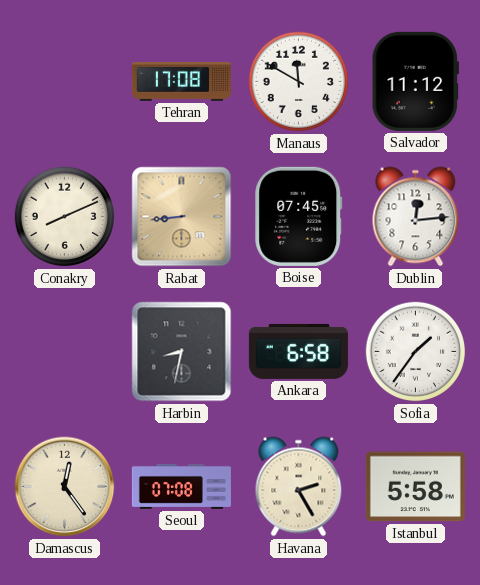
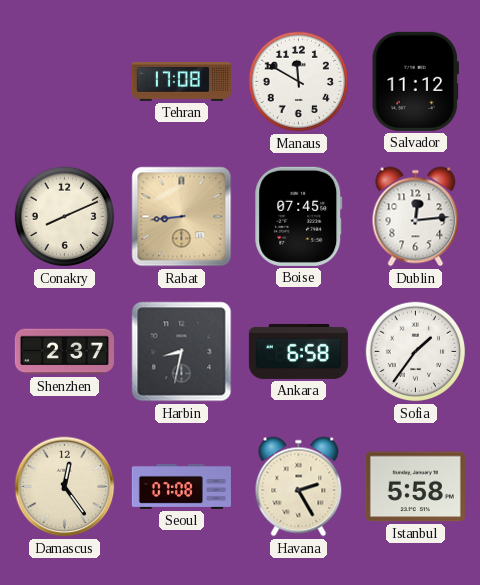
Shenzhen: none -> 2:37
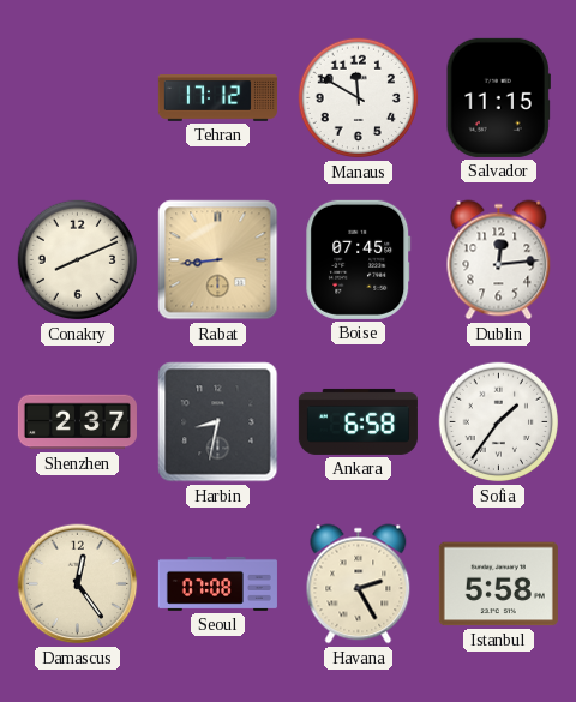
Tehran: 17:08 -> 17:12
Salvador: 11:12 -> 11:15
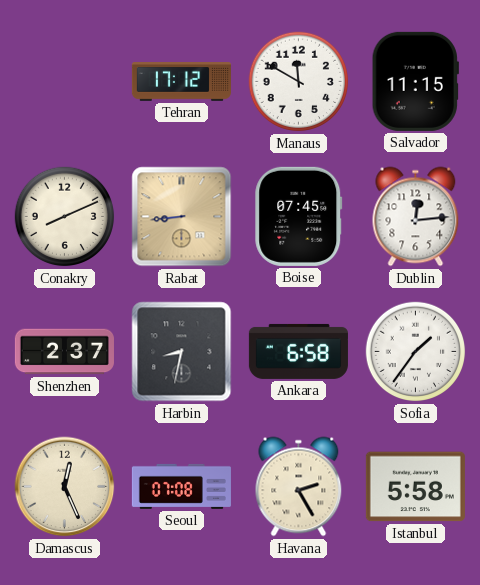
Damascus: 12:24 -> 12:26
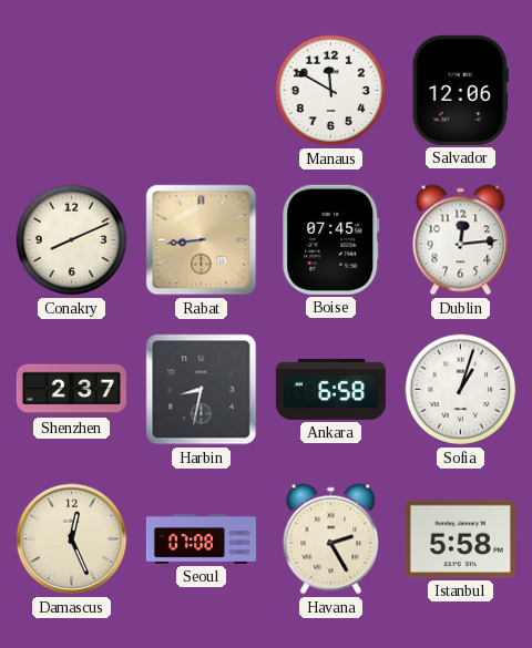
Tehran: 17:12 -> none
Salvador: 11:15 -> 12:06
Sofia: 1:36 -> 1:03
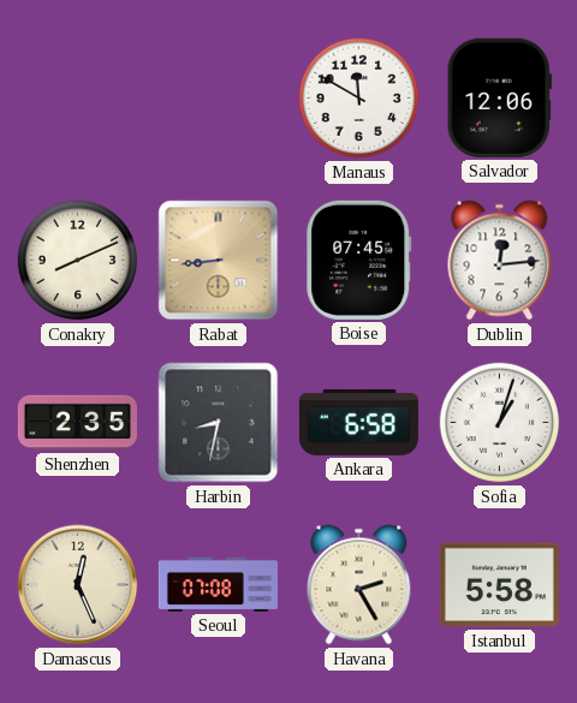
Shenzhen: 2:37 -> 2:35
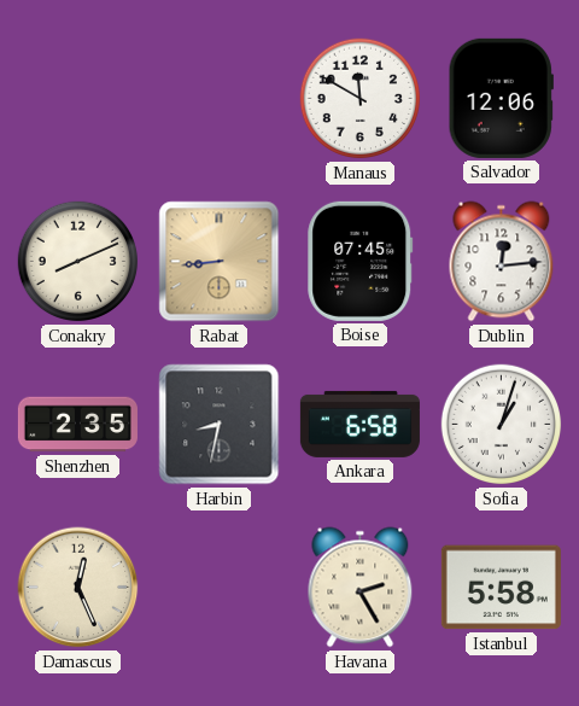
Seoul: 07:08 -> none
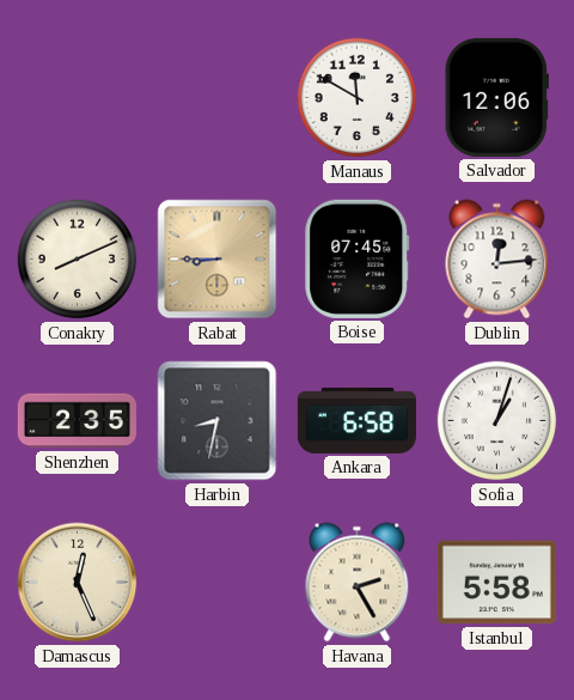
Rabat: 8:44 -> 8:45
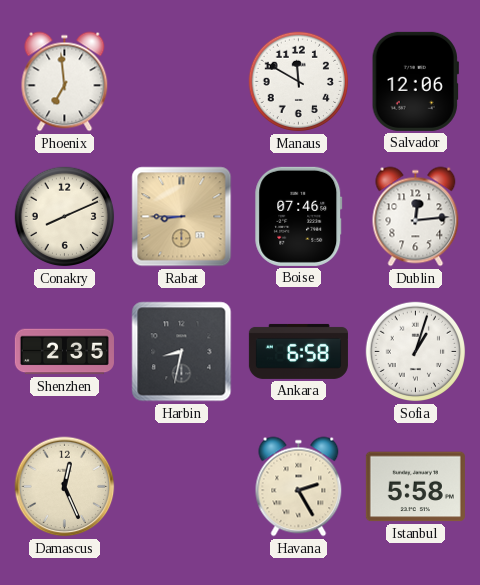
Phoenix: none -> 6:59
Boise: 07:45 -> 07:46
